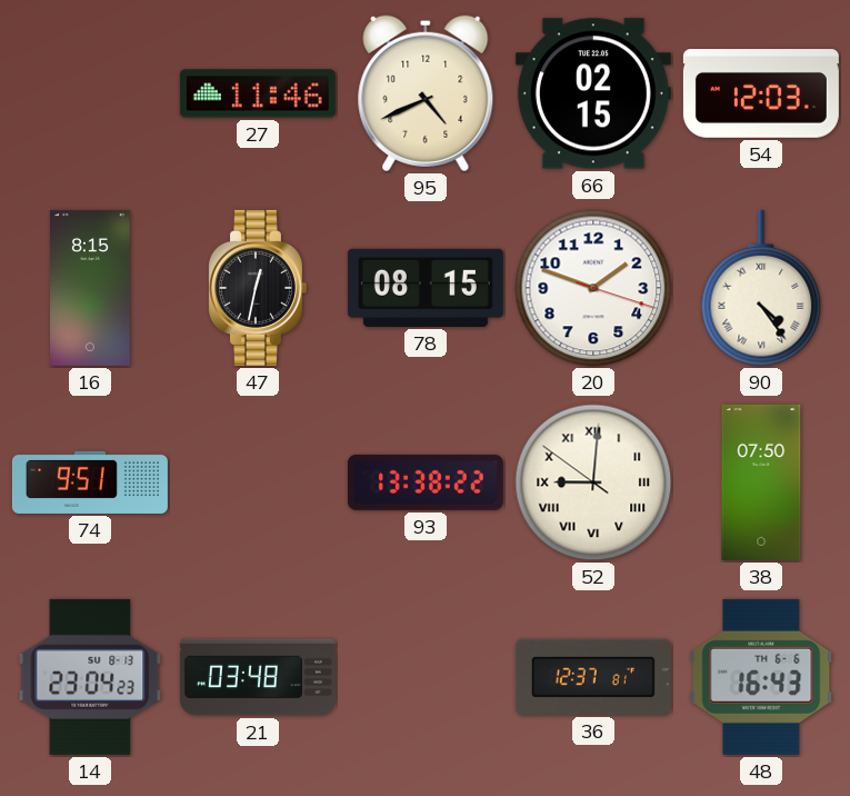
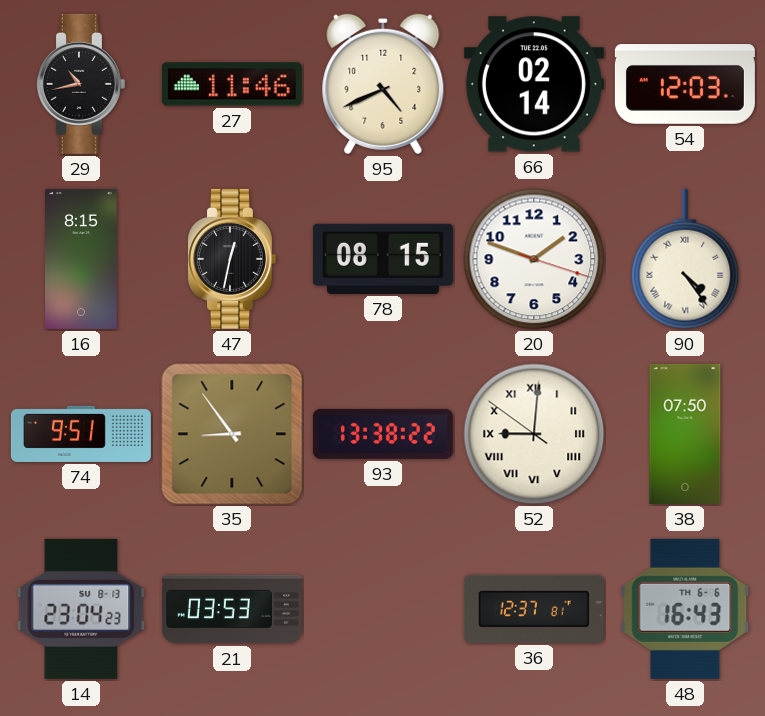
29: none -> 10:43
66: 02:15 -> 02:14
35: none -> 8:54
21: 03:48 -> 03:53
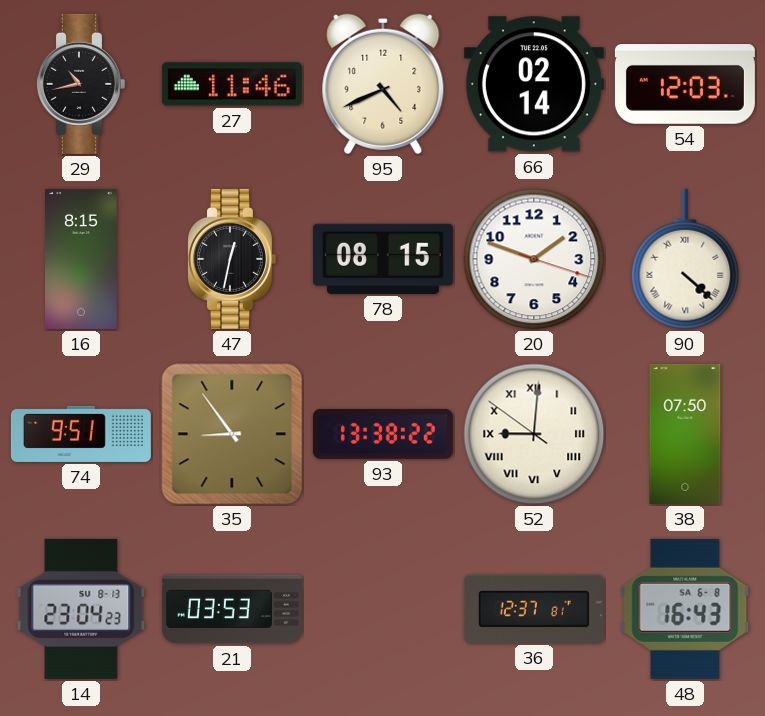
90: 4:24 -> 4:22
48 date: TH 6-6 -> SA 6-8
